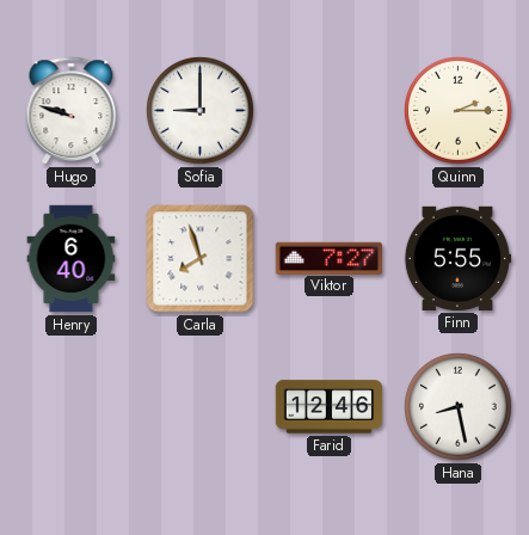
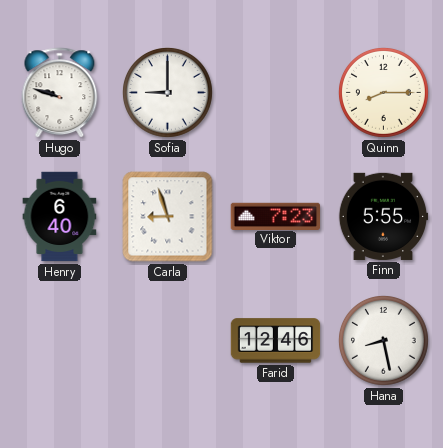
Quinn: 2:15 -> 8:15
Carla: 7:57 -> 8:57
Viktor: 7:27 -> 7:23
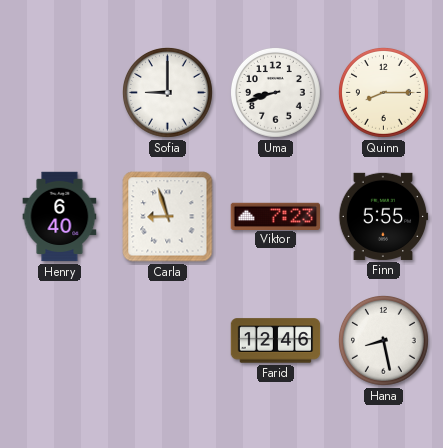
Hugo: 9:48 -> none
Uma: none -> 8:42
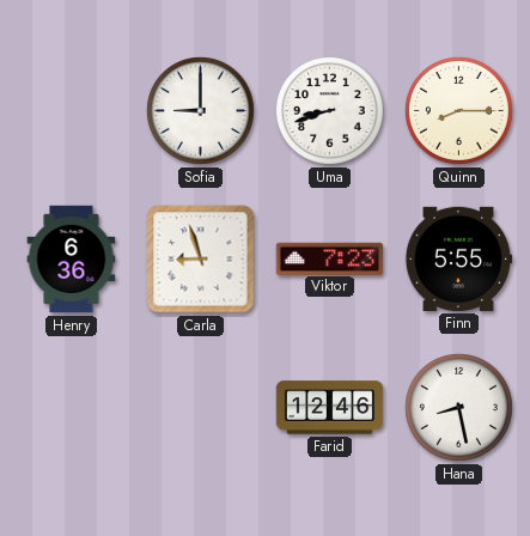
Henry: 6:40 -> 6:36
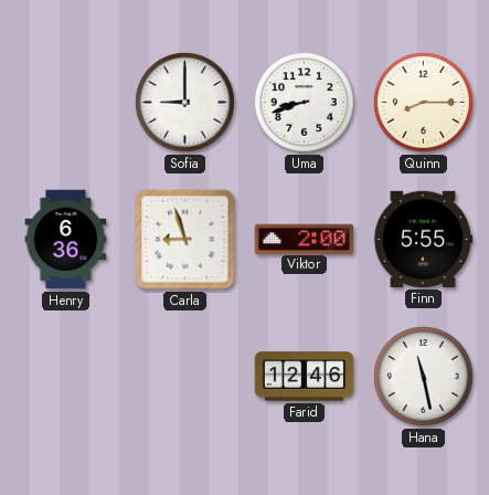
Viktor: 7:23 -> 2:00
Hana: 8:28 -> 11:28
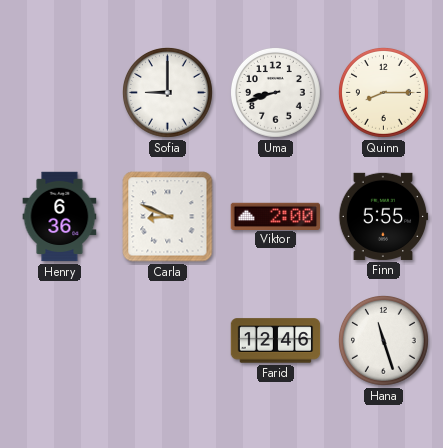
Carla: 8:57 -> 8:49
Hana: 11:28 -> 11:27
